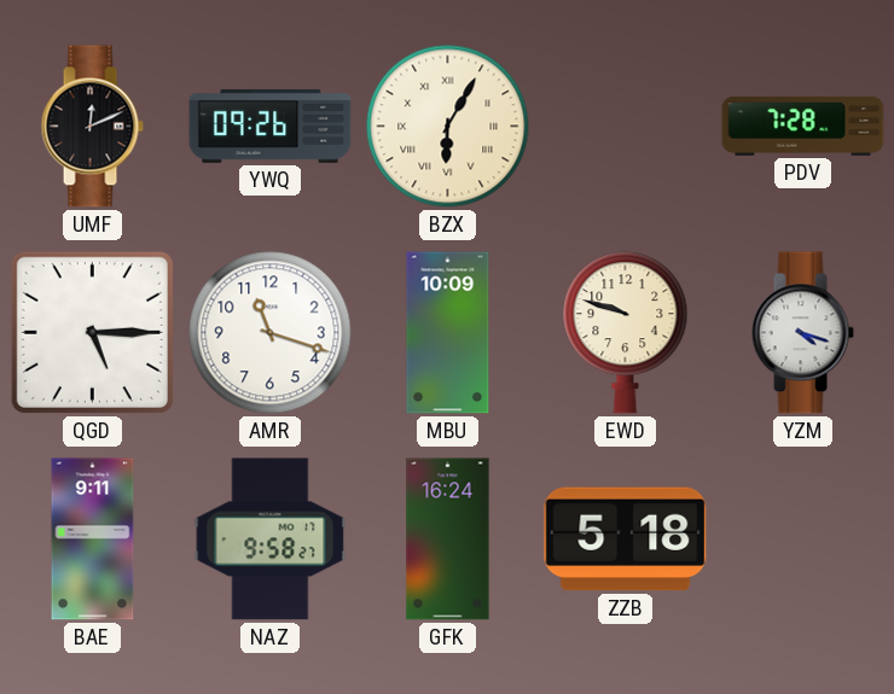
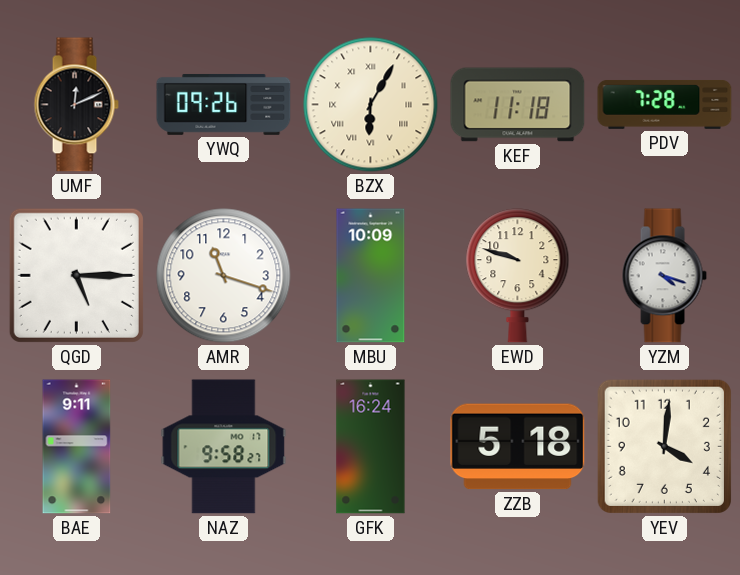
KEF: none -> 11:18
YEV: none -> 4:01
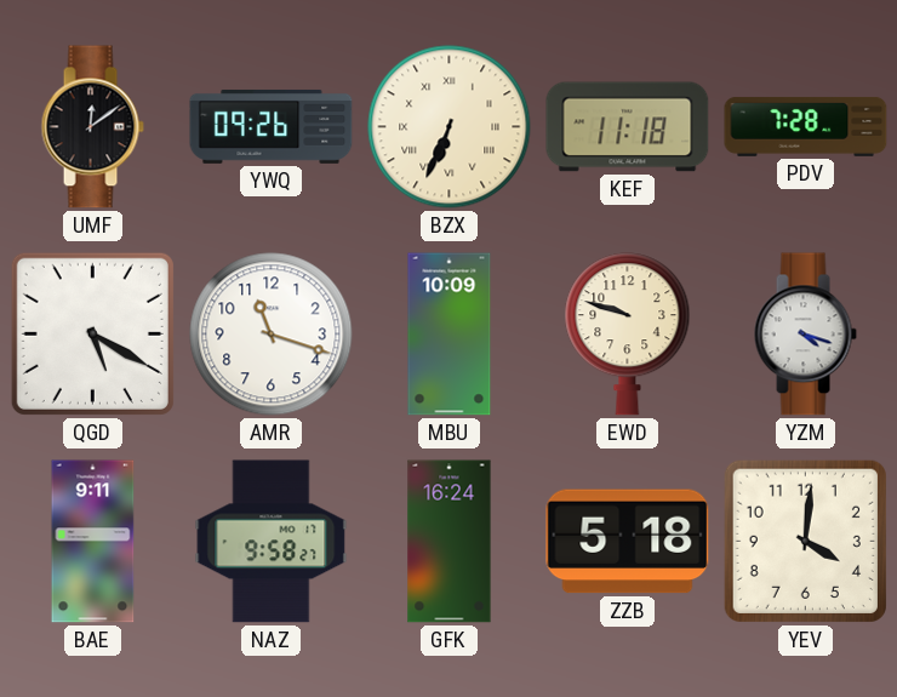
UMF: 12:11 -> 12:09
BZX: 6:05 -> 6:34
QGD: 5:15 -> 5:20
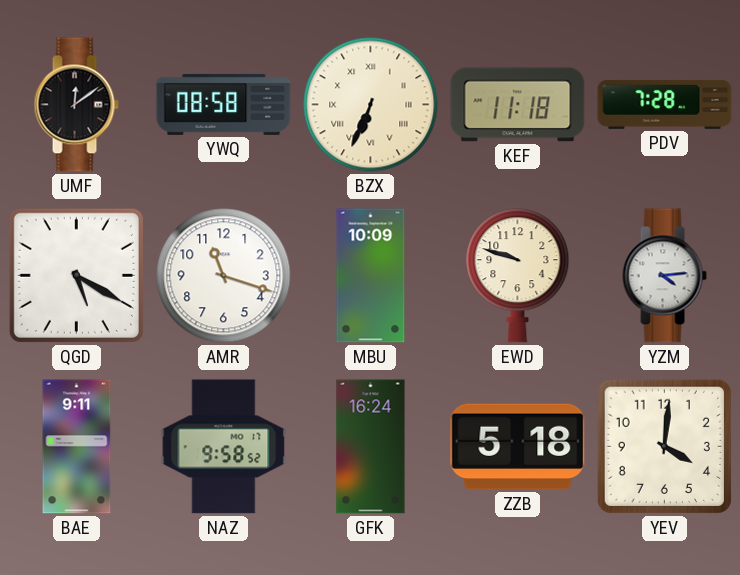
YWQ: 09:26 -> 08:58
YZM: 4:18 -> 4:14
NAZ: 9:58:27 -> 9:58:52
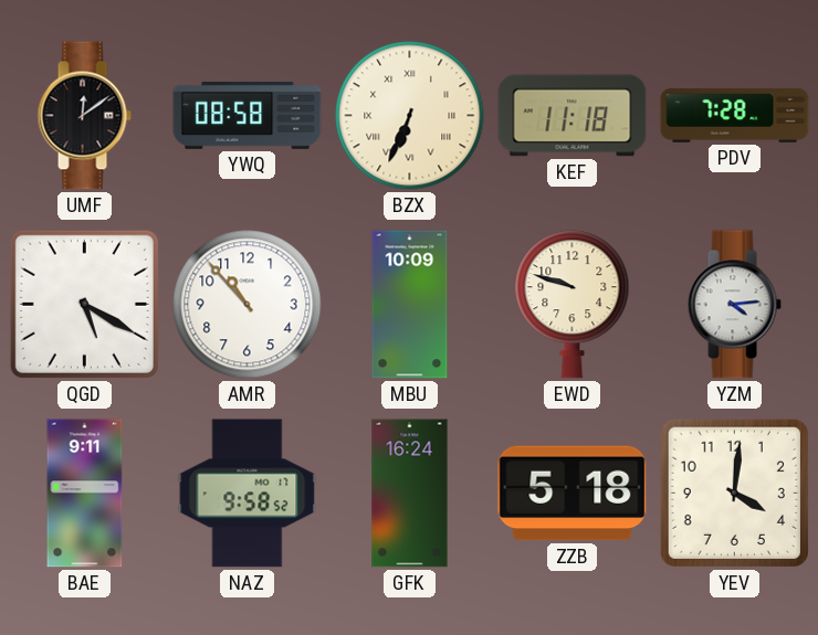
AMR: 11:18 -> 10:53
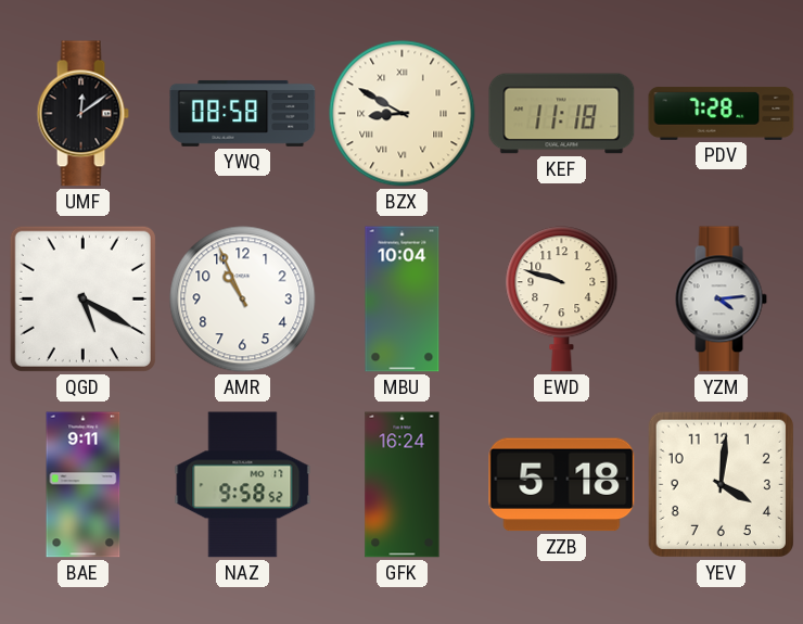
BZX: 6:34 -> 8:50
AMR: 10:53 -> 10:56
MBU: 10:09 -> 10:04
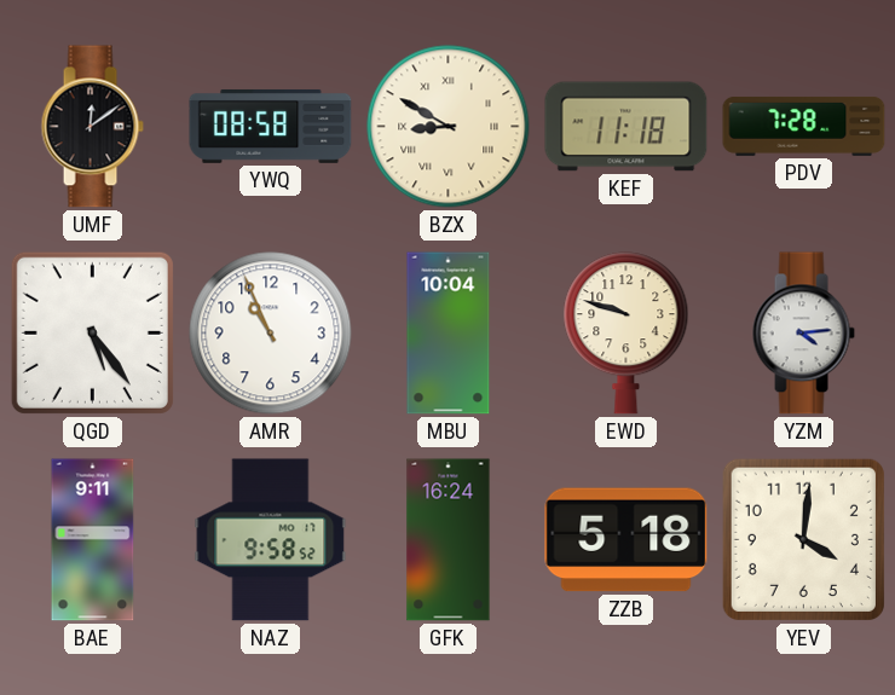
QGD: 5:20 -> 5:24
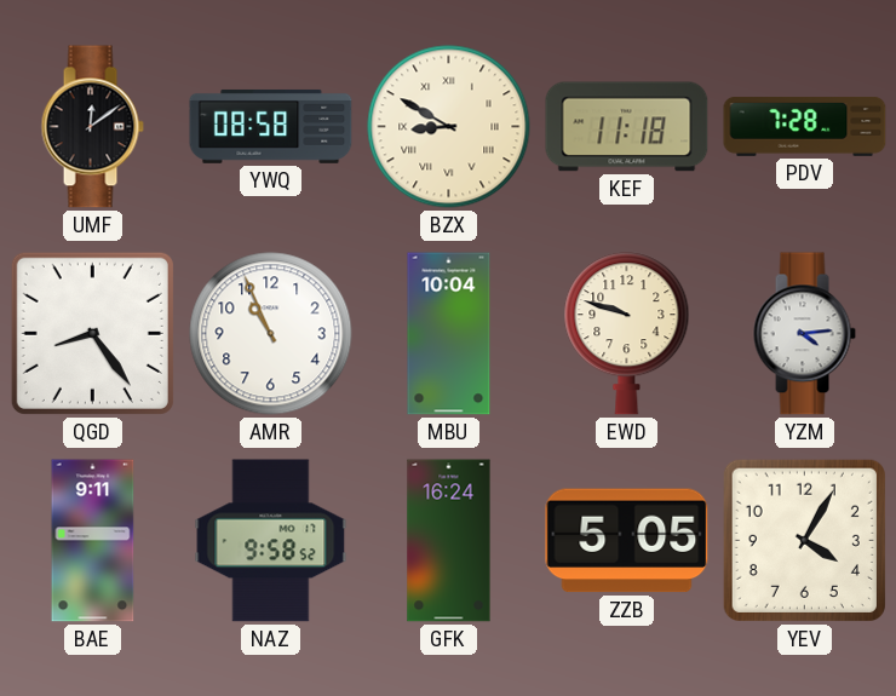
QGD: 5:24 -> 8:24
ZZB: 5:18 -> 5:05
YEV: 4:01 -> 4:05
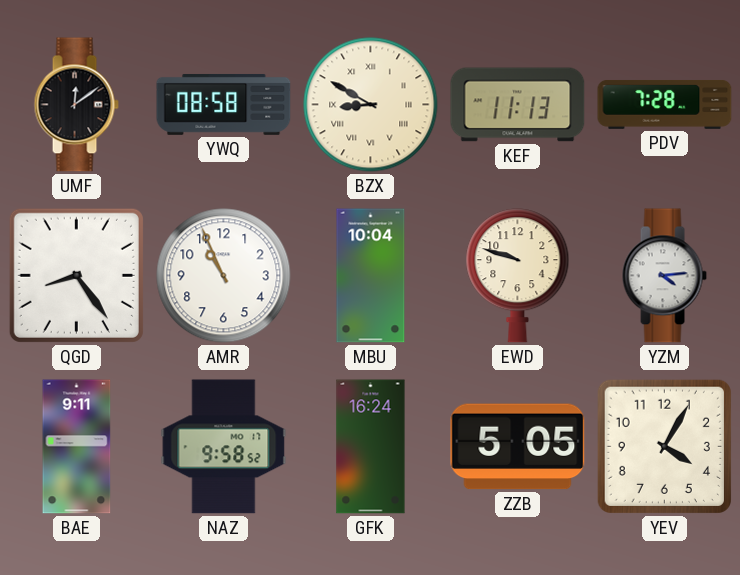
KEF: 11:18 -> 11:13
